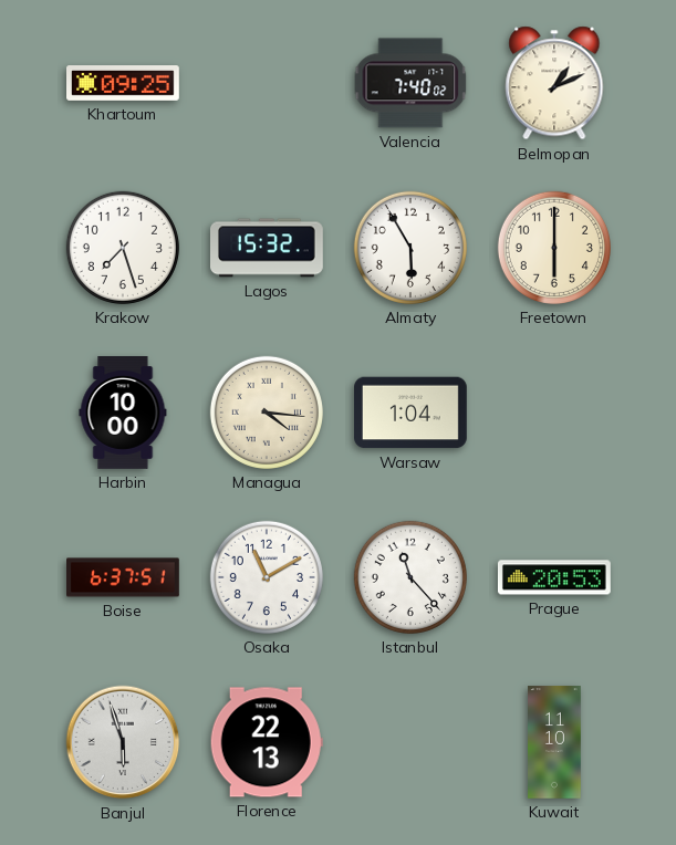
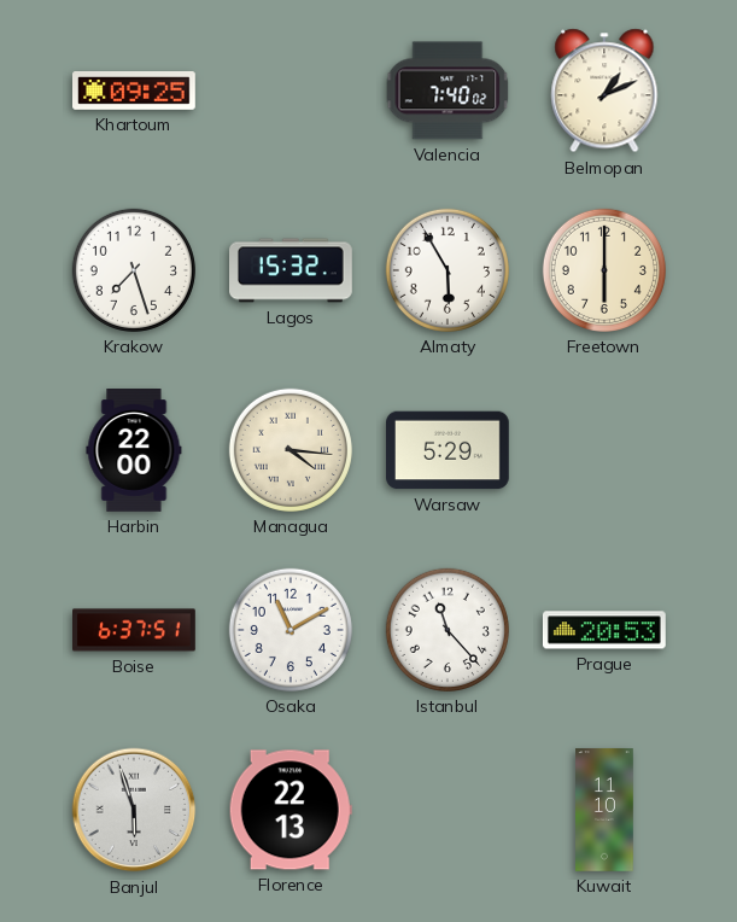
Harbin: 10:00 -> 22:00
Warsaw: 1:04 -> 5:29
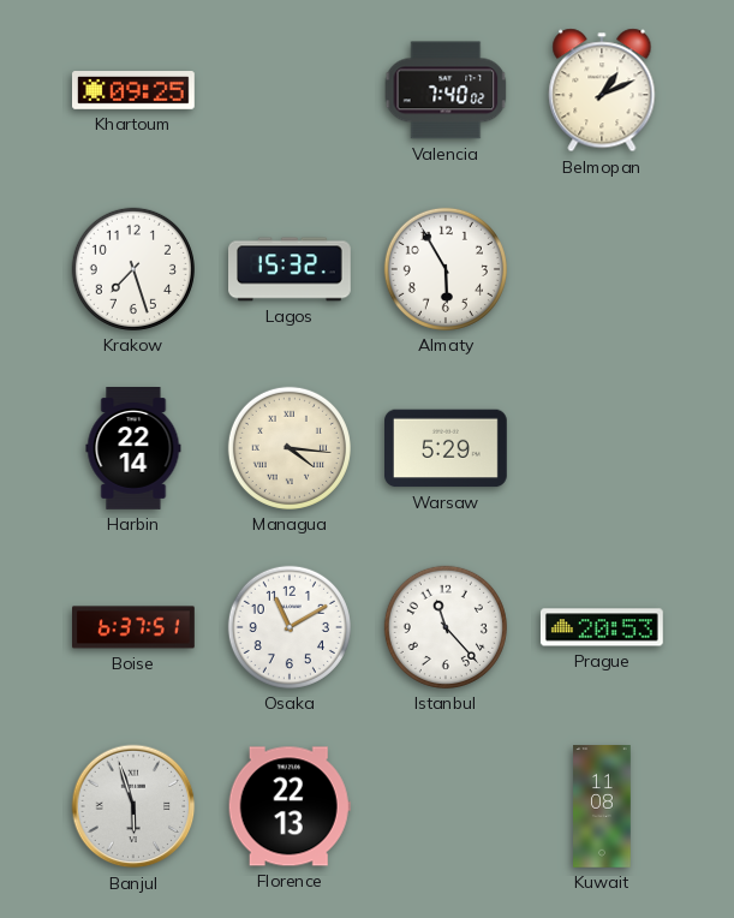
Freetown: 6:00 -> none
Harbin: 22:00 -> 22:14
Kuwait: 11:10 -> 11:08
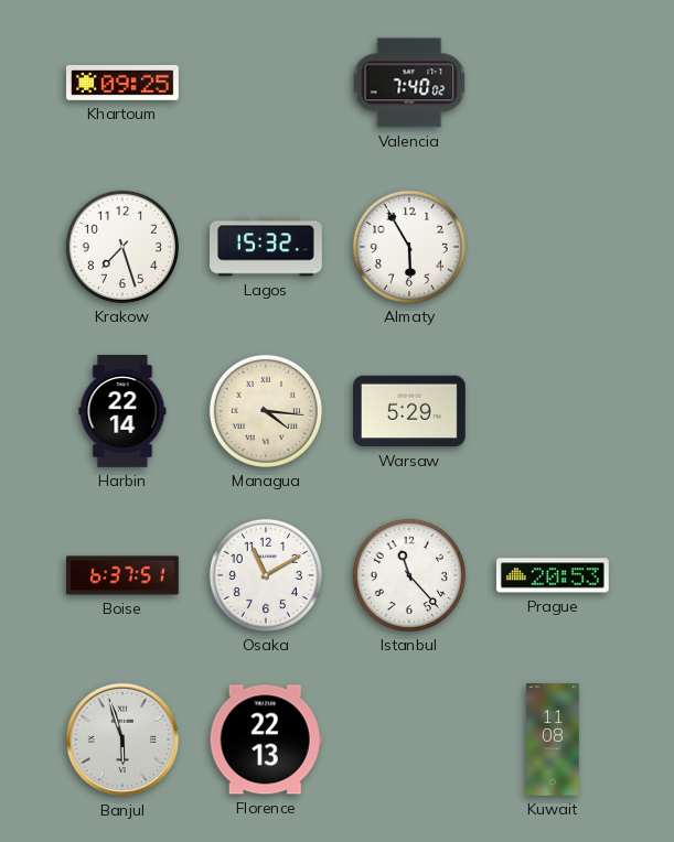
Belmopan: 1:11 -> none
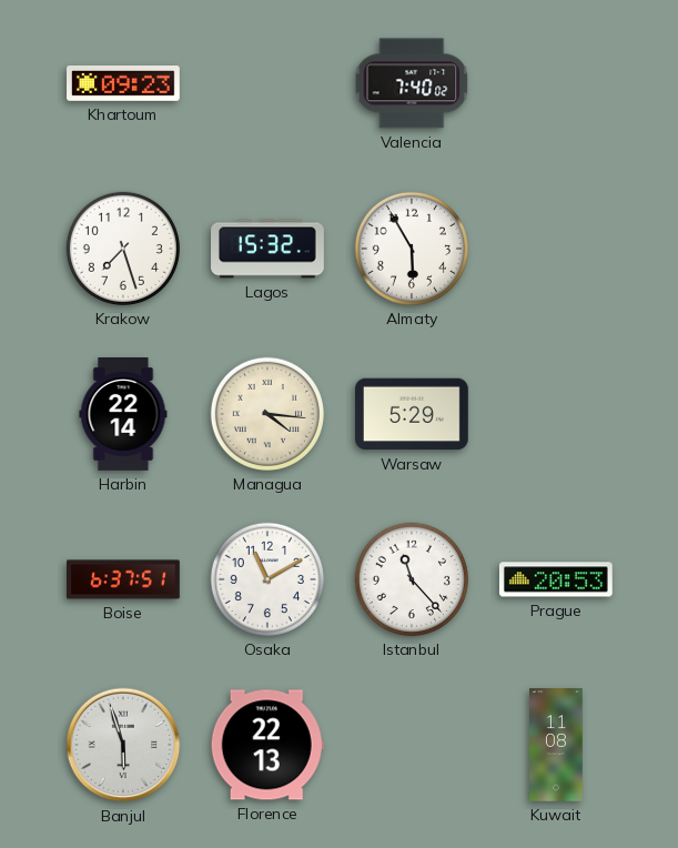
Khartoum: 09:25 -> 09:23
